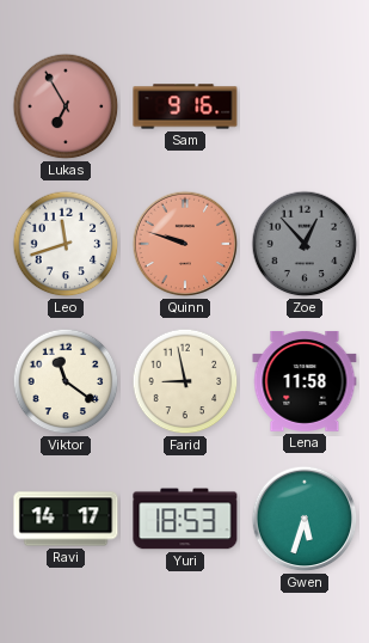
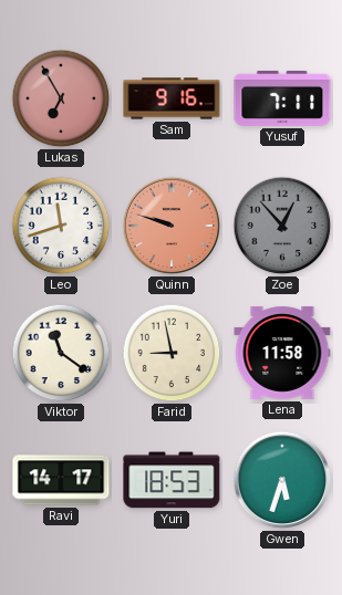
Yusuf: none -> 7:11
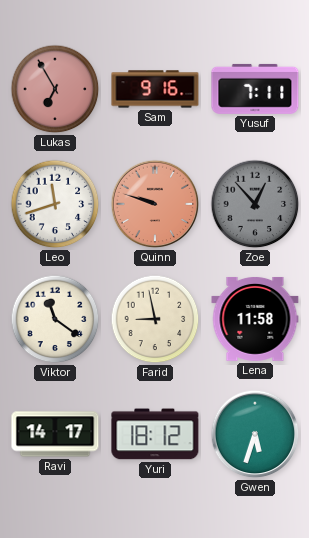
Yuri: 18:53 -> 18:12
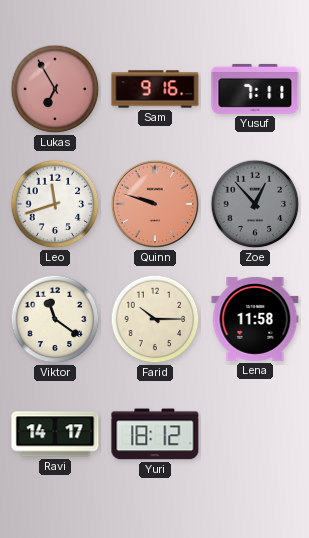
Farid: 8:58 -> 10:15
Gwen: 5:33 -> none
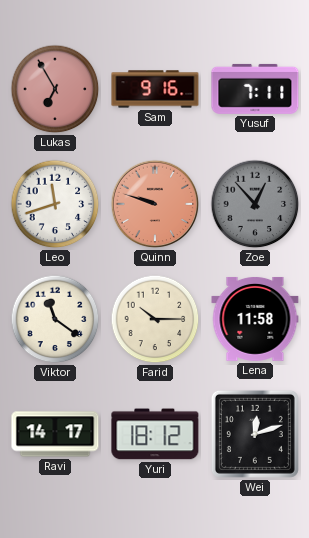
Wei: none -> 12:12
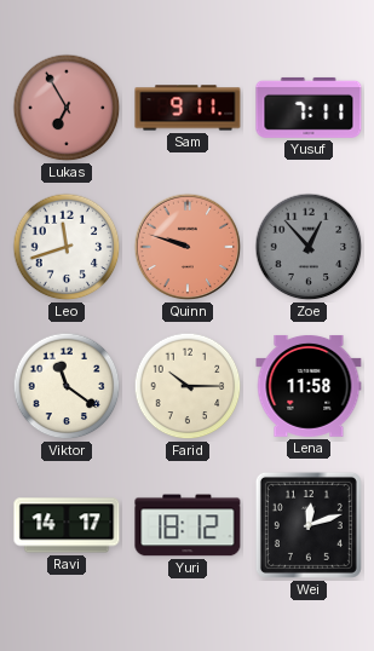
Sam: 9:16 -> 9:11
